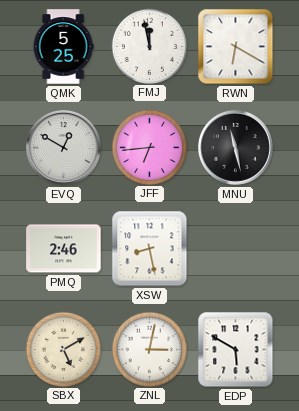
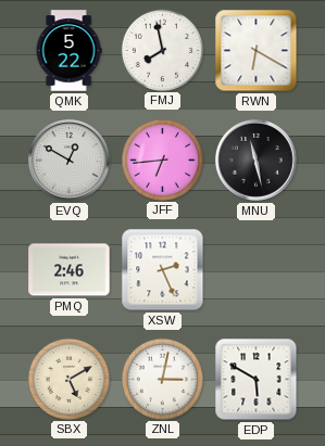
QMK: 5:25 -> 5:22
FMJ: 11:58 -> 7:58
XSW: 8:28 -> 2:26
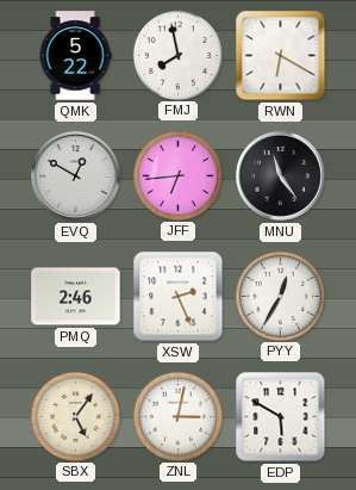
MNU: 11:28 -> 11:24
PYY: none -> 12:35
SBX: 5:10 -> 5:06
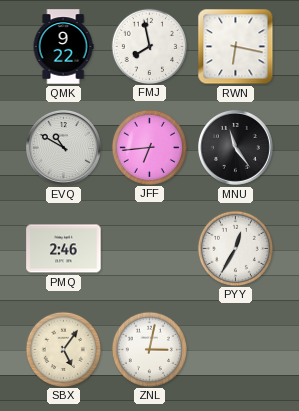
QMK: 5:22 -> 9:22
RWN: 6:20 -> 6:17
EVQ: 12:50 -> 10:50
XSW: 2:26 -> none
EDP: 5:50 -> none
